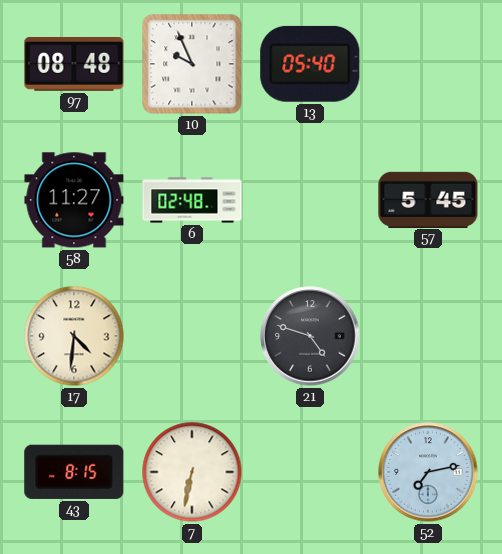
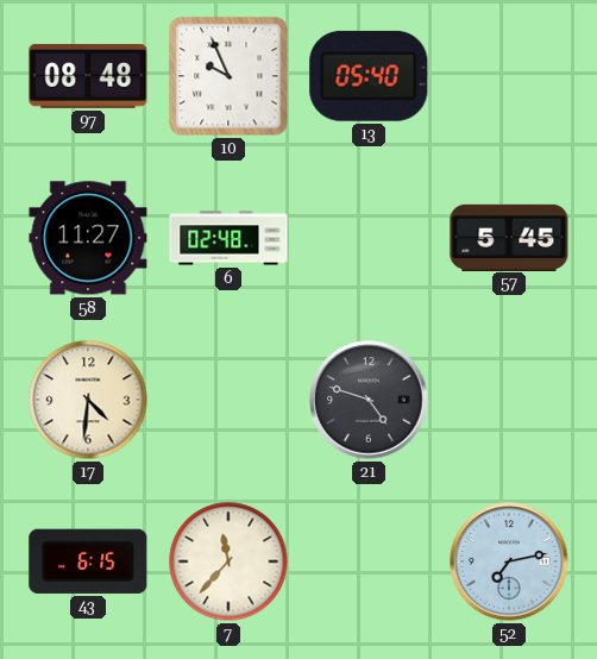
43: 8:15 -> 6:15
7: 6:32 -> 11:37
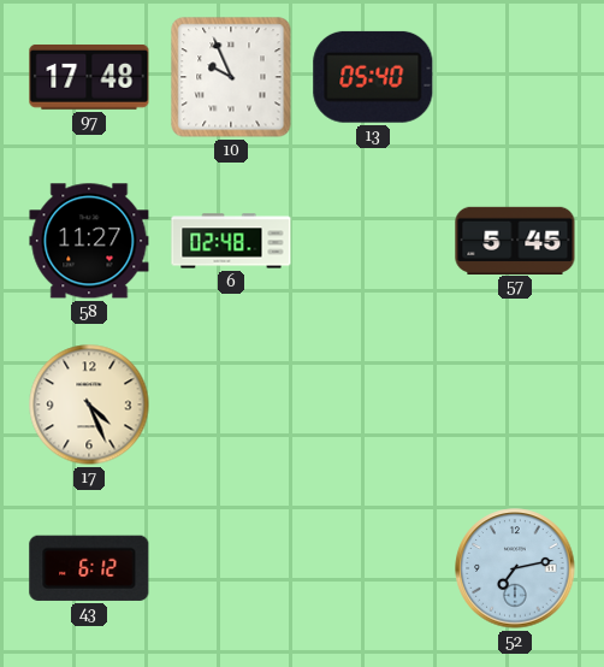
97: 08:48 -> 17:48
17: 4:31 -> 4:26
21: 4:48 -> none
43: 6:15 -> 6:12
7: 11:37 -> none
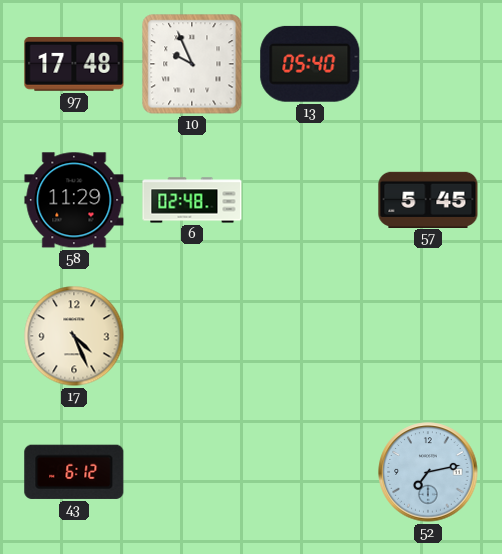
58: 11:27 -> 11:29
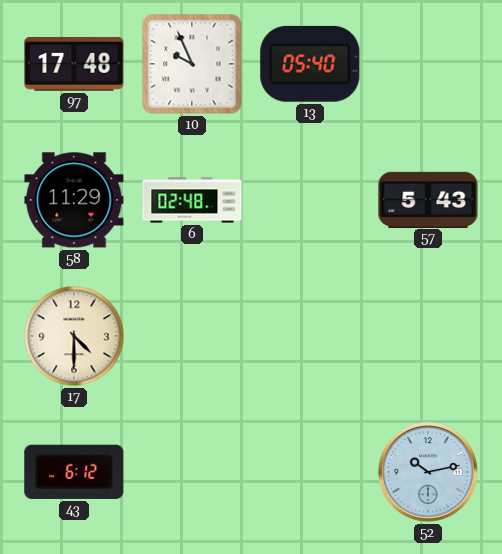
57: 5:45 -> 5:43
17: 4:26 -> 4:30
52: 7:13 -> 10:13
